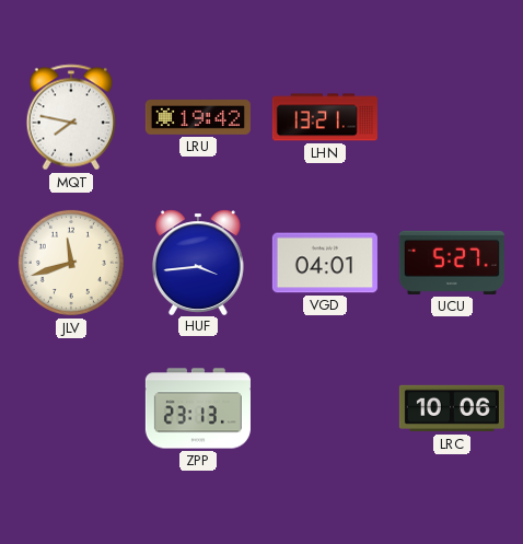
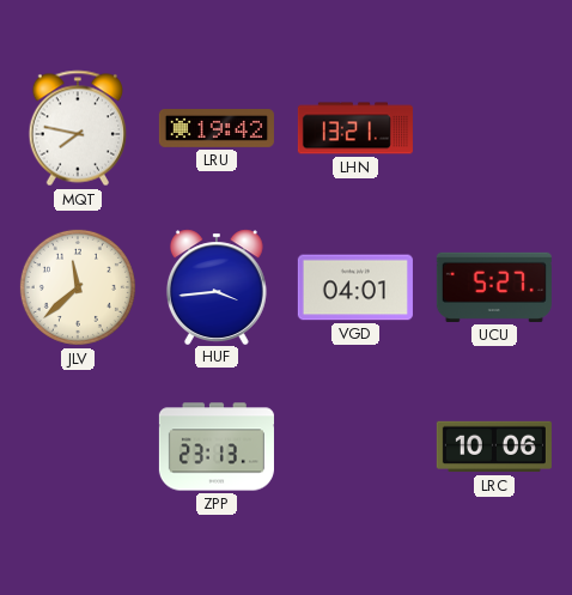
JLV: 11:42 -> 11:38
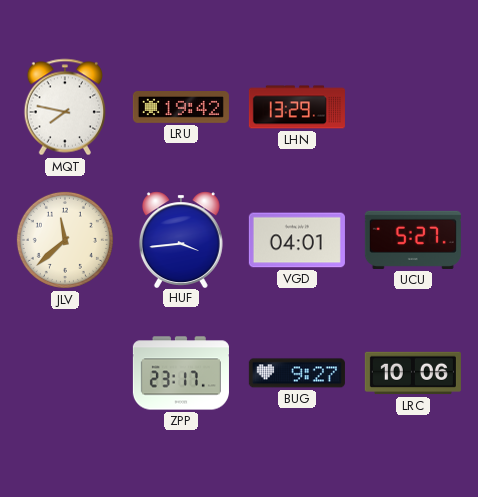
LHN: 13:21 -> 13:29
ZPP: 23:13 -> 23:17
BUG: none -> 9:27
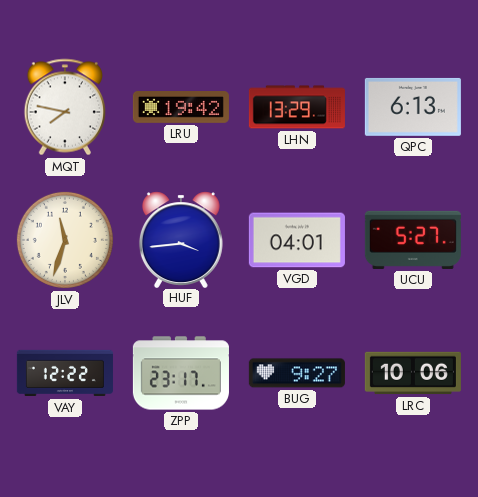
QPC: none -> 6:13
JLV: 11:38 -> 11:33
VAY: none -> 12:22
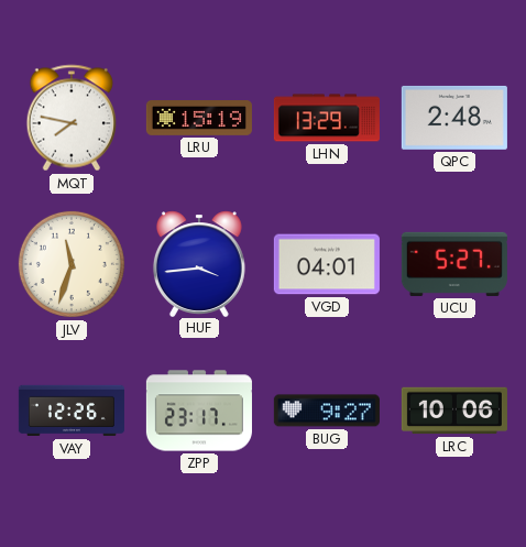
LRU: 19:42 -> 15:19
QPC: 6:13 -> 2:48
VAY: 12:22 -> 12:26
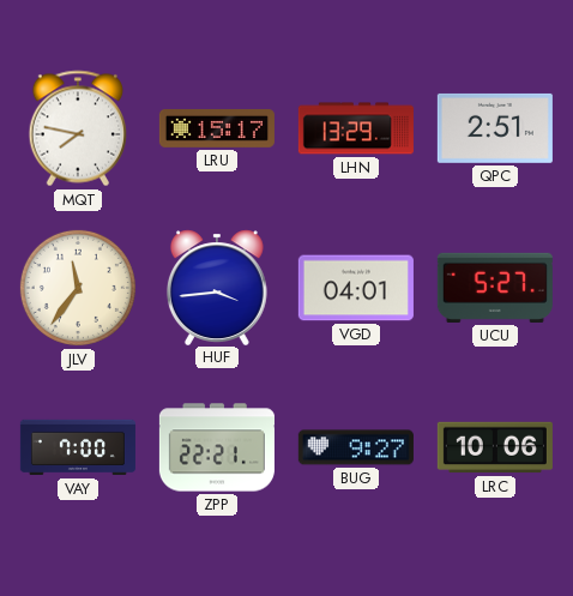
LRU: 15:19 -> 15:17
QPC: 2:48 -> 2:51
JLV: 11:33 -> 11:36
VAY: 12:26 -> 7:00
ZPP: 23:17 -> 22:21
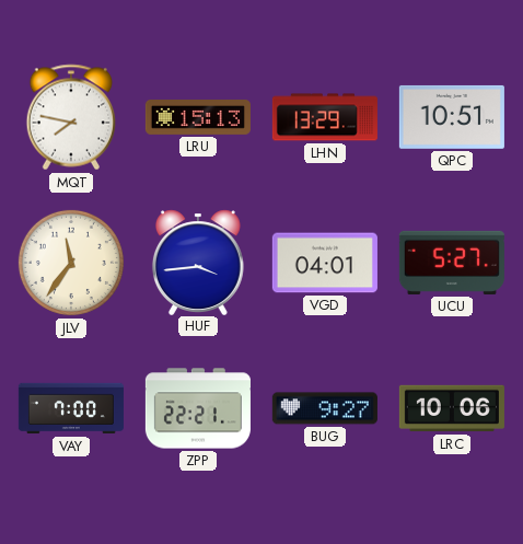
LRU: 15:17 -> 15:13
QPC: 2:51 -> 10:51
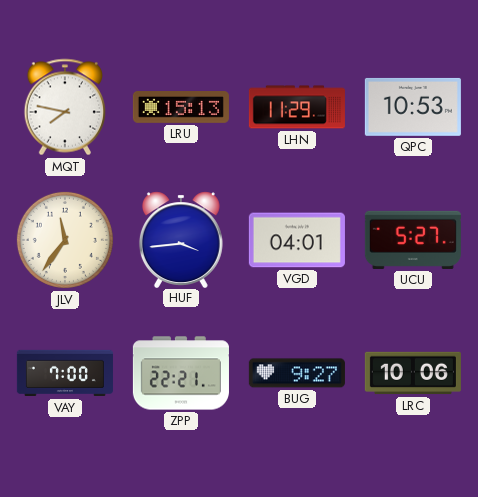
LHN: 13:29 -> 11:29
QPC: 10:51 -> 10:53
